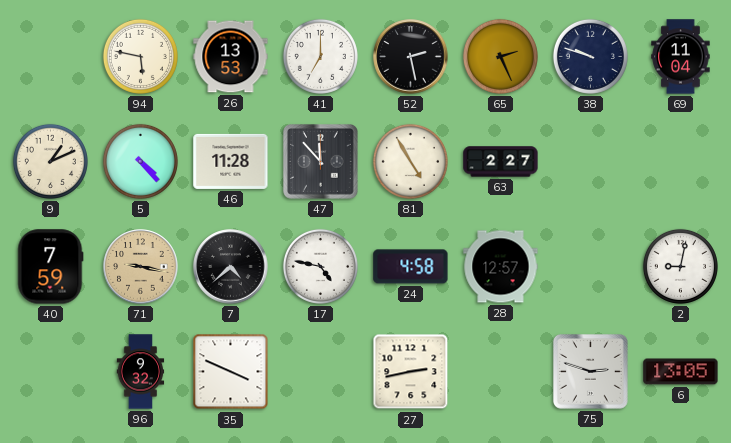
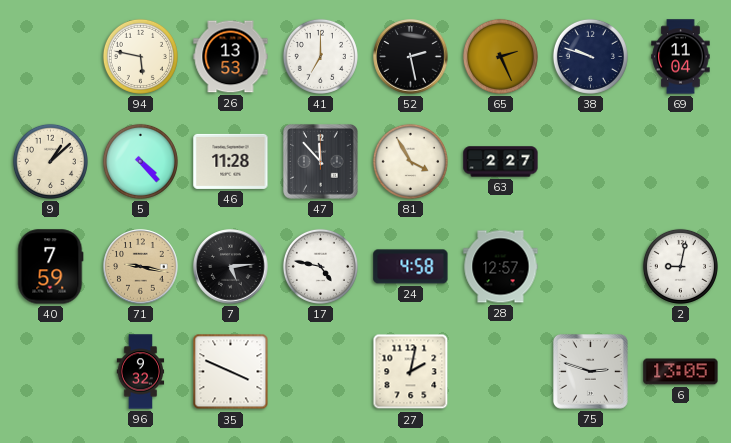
9: 1:11 -> 1:08
81: 4:55 -> 3:55
7: 4:38 -> 5:14
27: 2:43 -> 2:02
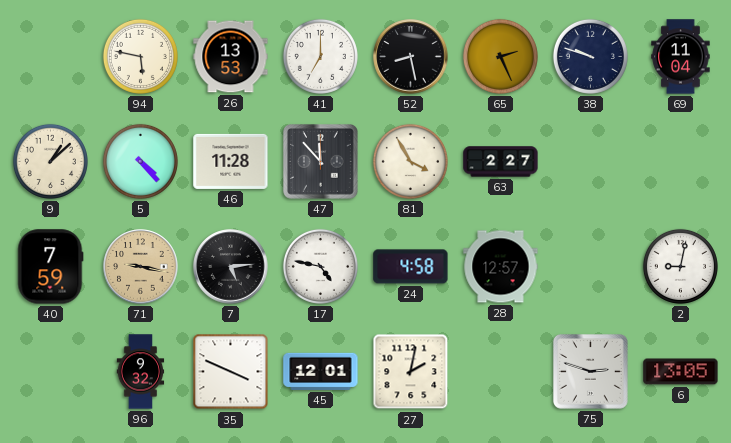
52: 2:28 -> 8:28
45: none -> 12:01
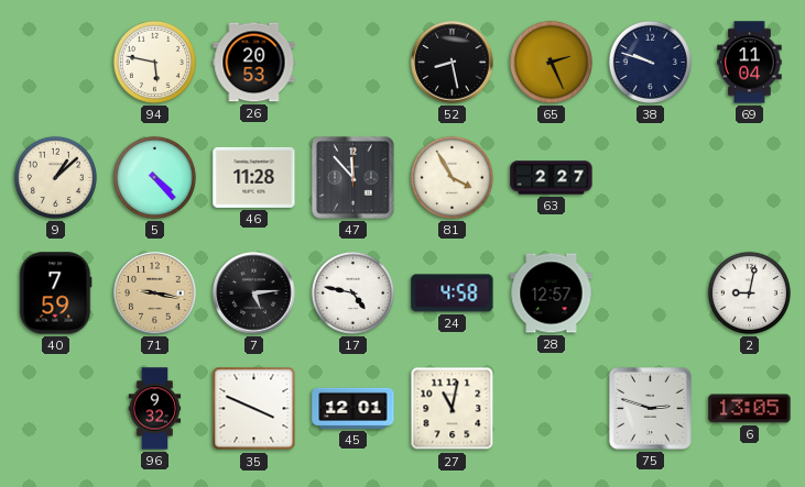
26: 13:53 -> 20:53
41: 7:00 -> none
27: 2:02 -> 11:02
